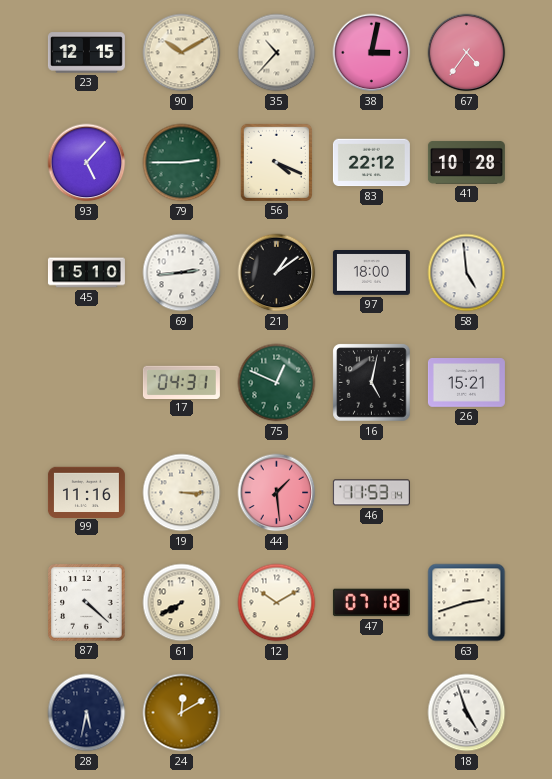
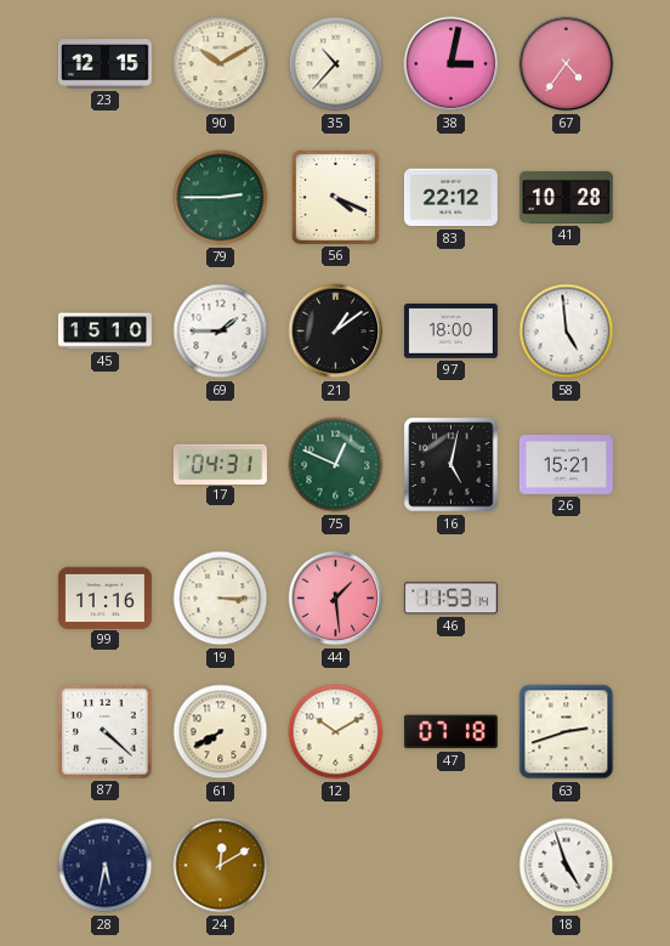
93: 5:07 -> none
69: 2:44 -> 1:45
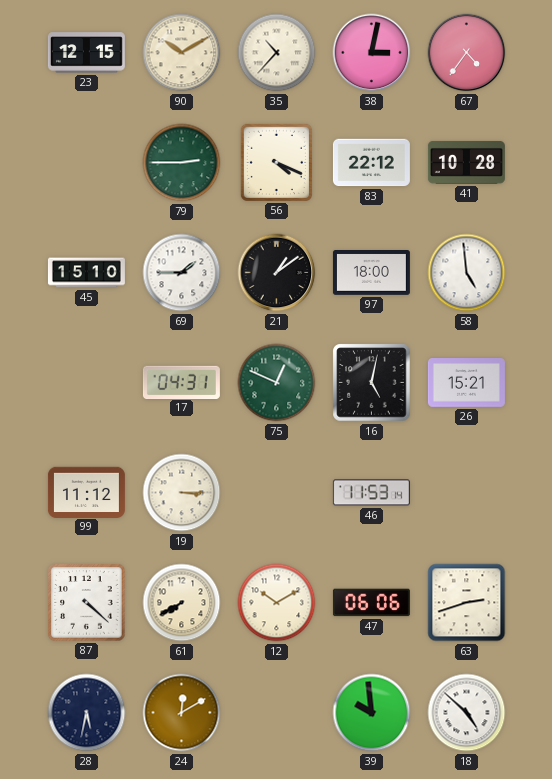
99: 11:16 -> 11:12
44: 1:29 -> none
47: 07:18 -> 06:06
39: none -> 9:59
18: 4:57 -> 4:52
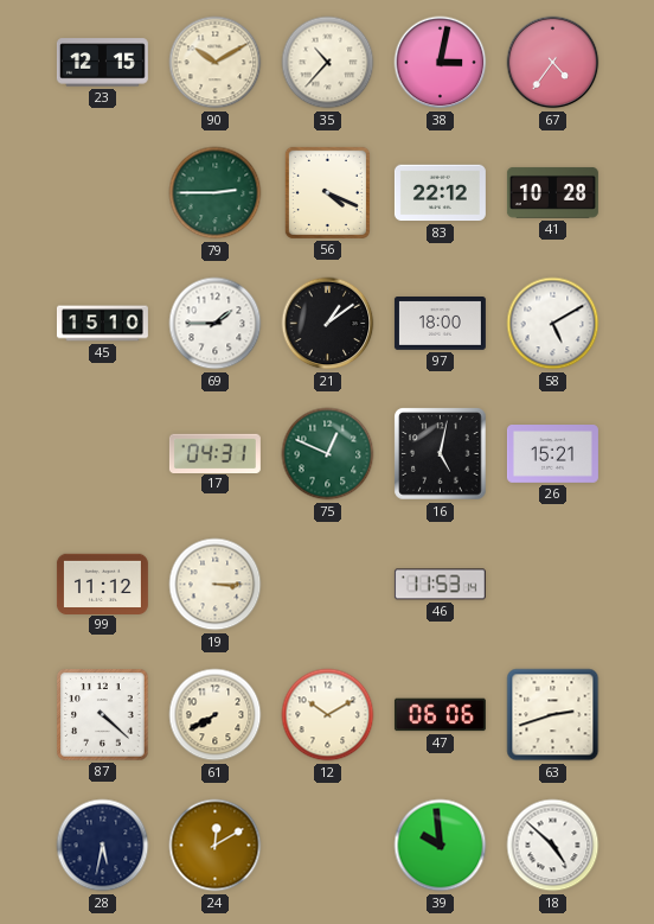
58: 4:59 -> 5:10
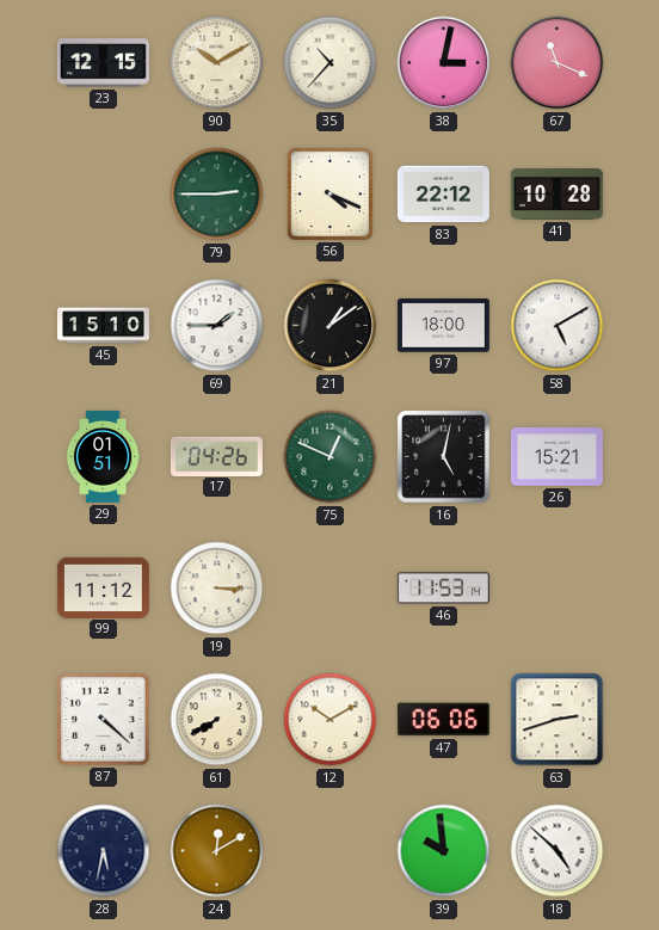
67: 4:36 -> 11:19
29: none -> 01:51
17: 04:31 -> 04:26
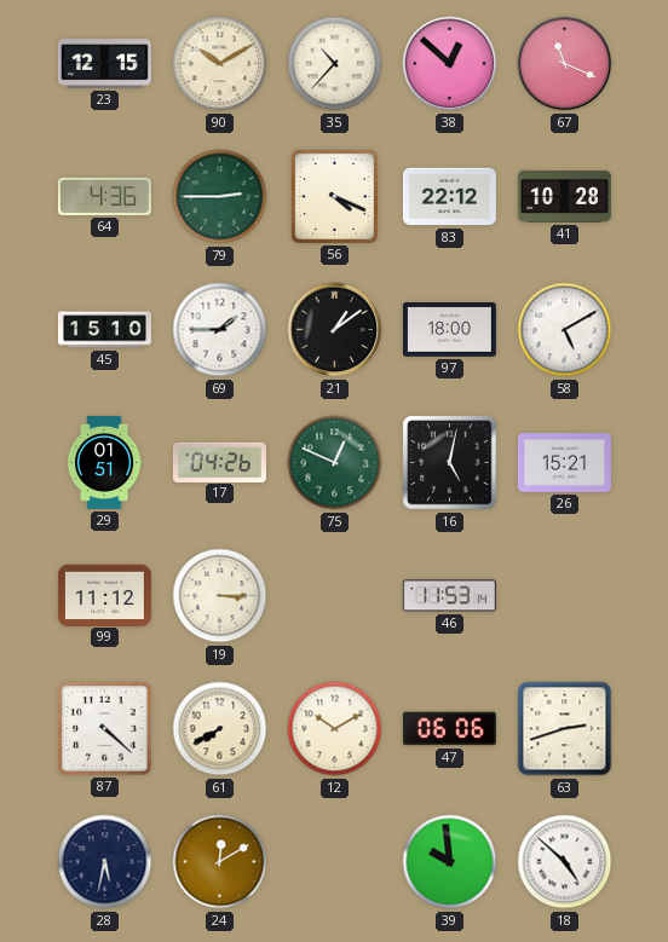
38: 3:02 -> 12:52
64: none -> 4:36
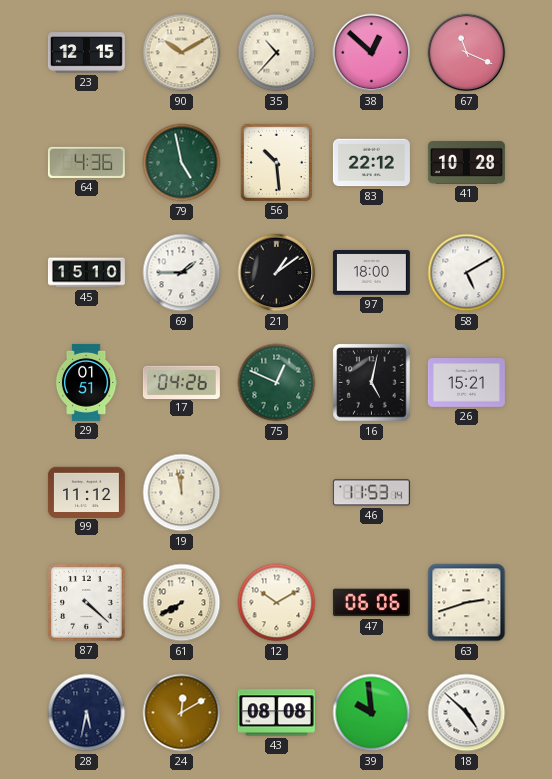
79: 2:45 -> 4:58
56: 4:19 -> 10:29
19: 3:15 -> 11:58
43: none -> 08:08
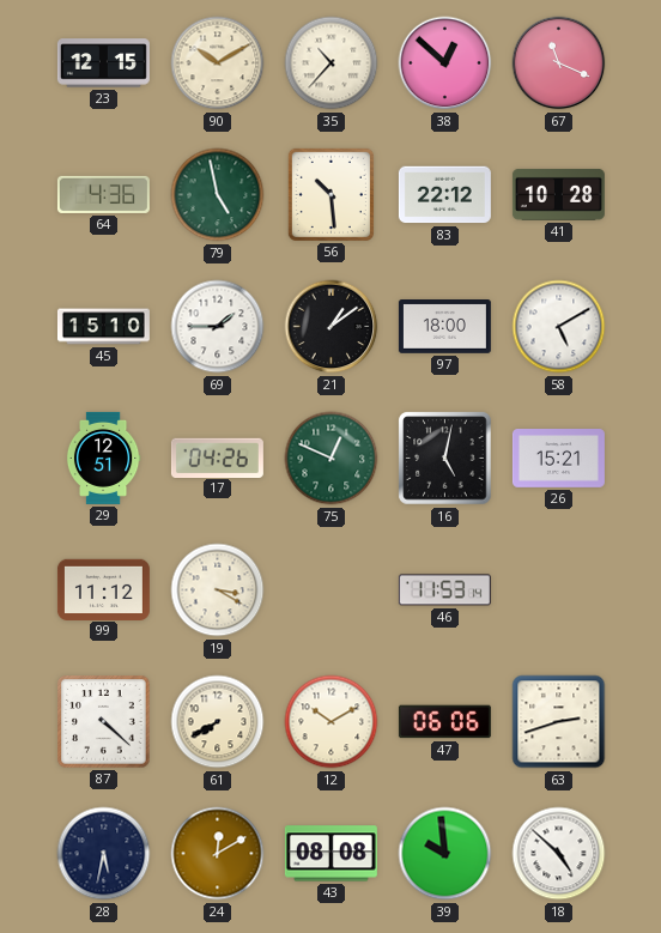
29: 01:51 -> 12:51
19: 11:58 -> 3:20
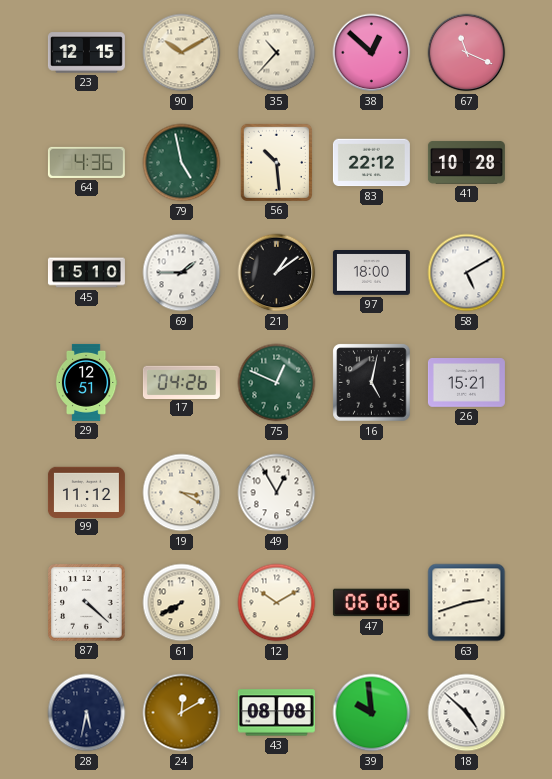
49: none -> 12:55
46: 11:53 -> none
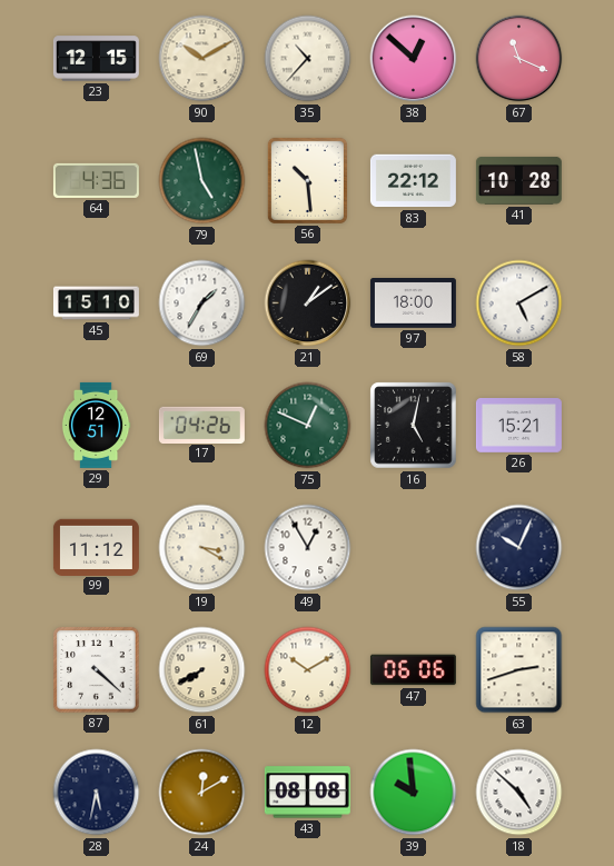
69: 1:45 -> 1:35
55: none -> 10:04
